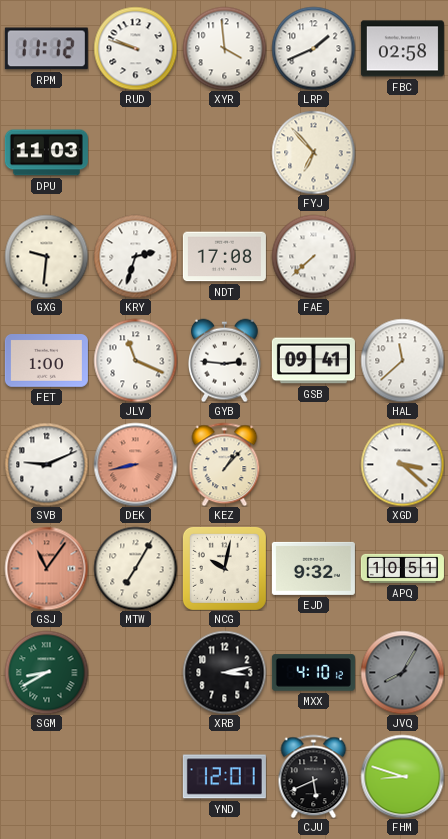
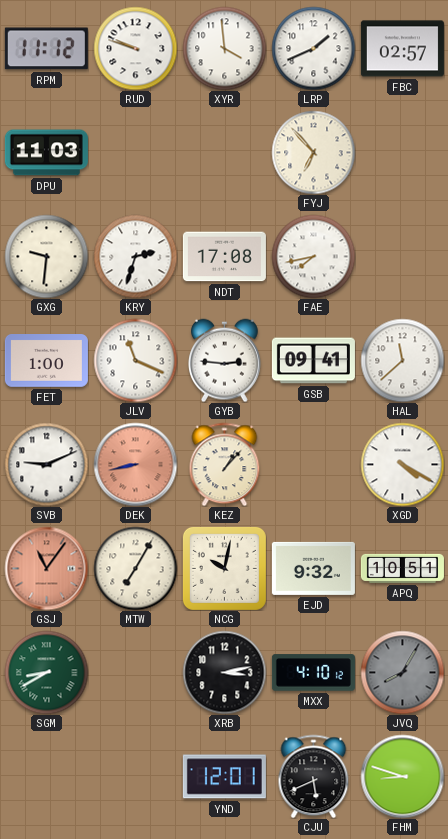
FBC: 02:58 -> 02:57
FAE: 7:38 -> 7:43
XGD: 3:22 -> 4:20
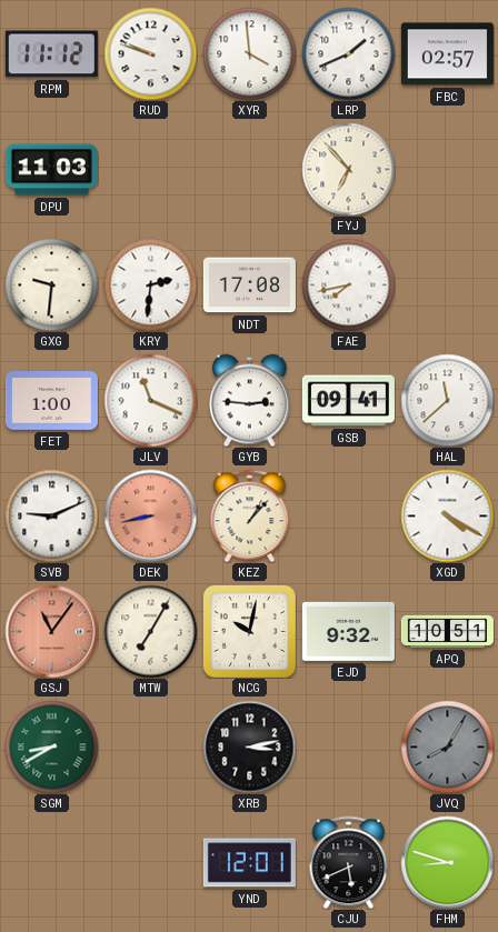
KRY: 2:33 -> 2:31
MXX: 4:10 -> none
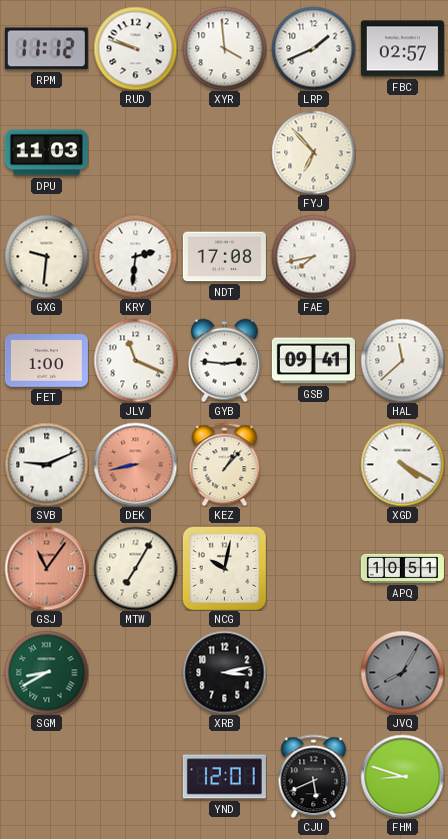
EJD: 9:32 -> none
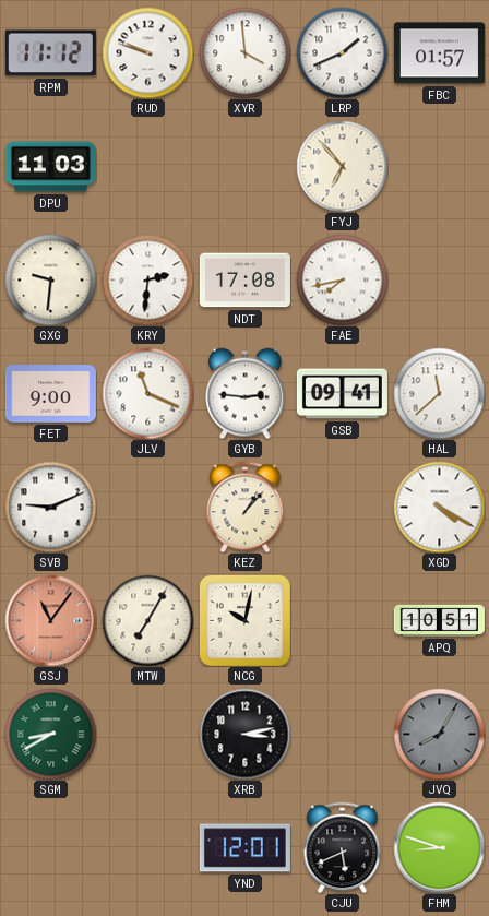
FBC: 02:57 -> 01:57
FET: 1:00 -> 9:00
DEK: 8:43 -> none
